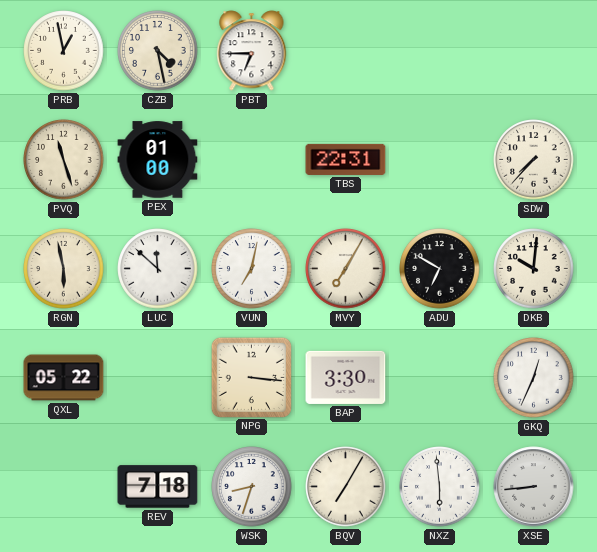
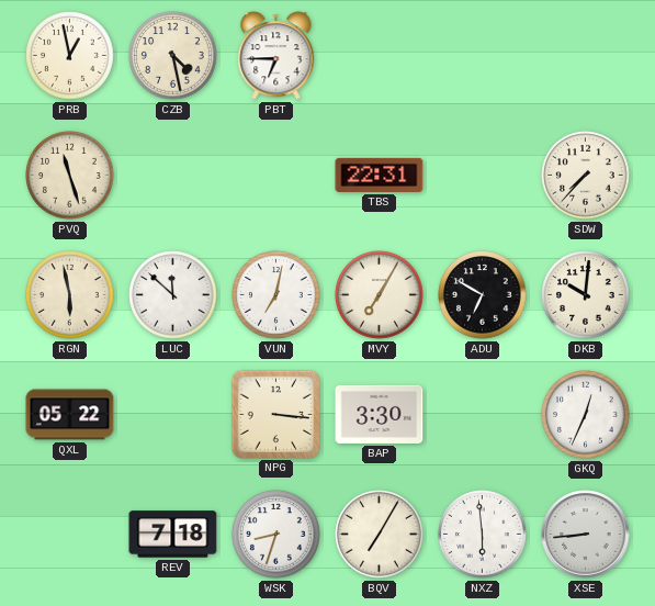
PEX: 01:00 -> none
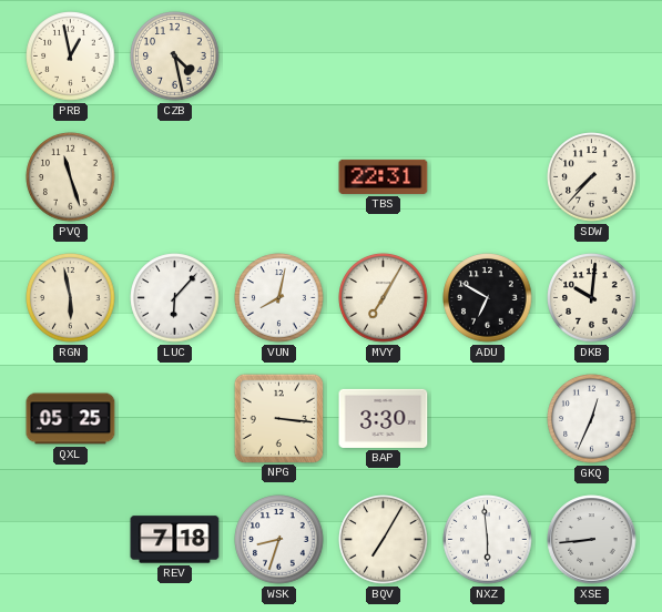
PBT: 6:45 -> none
LUC: 11:52 -> 6:07
VUN: 7:02 -> 8:02
QXL: 05:22 -> 05:25
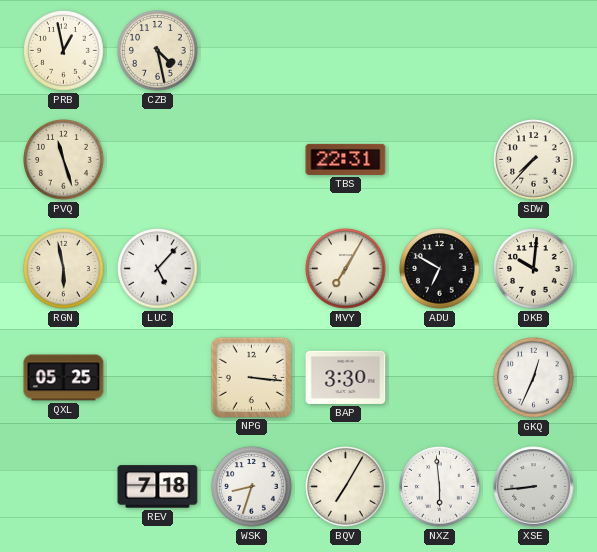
LUC: 6:07 -> 5:07
VUN: 8:02 -> none
